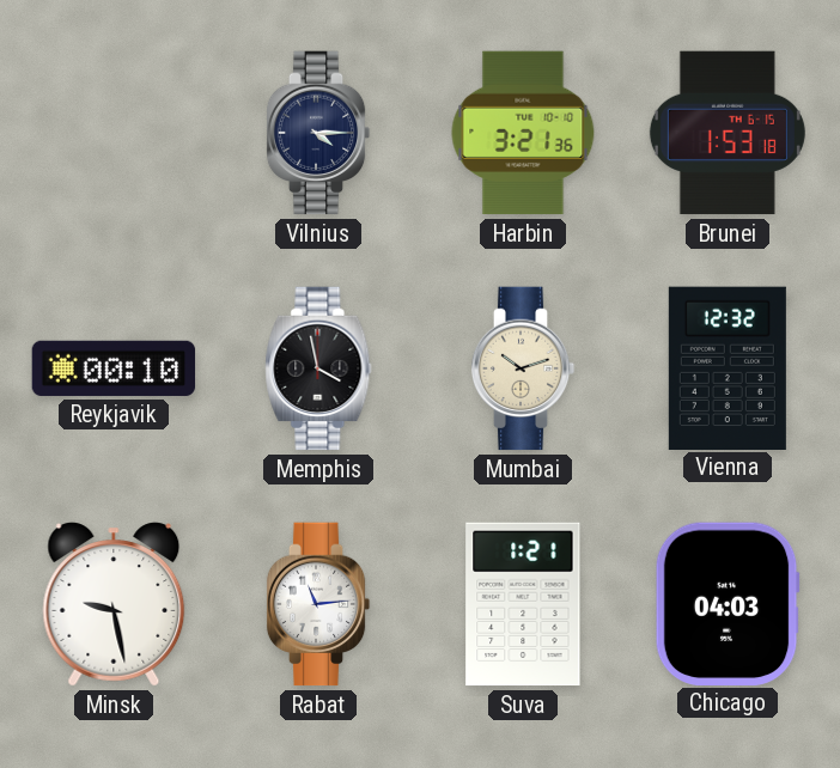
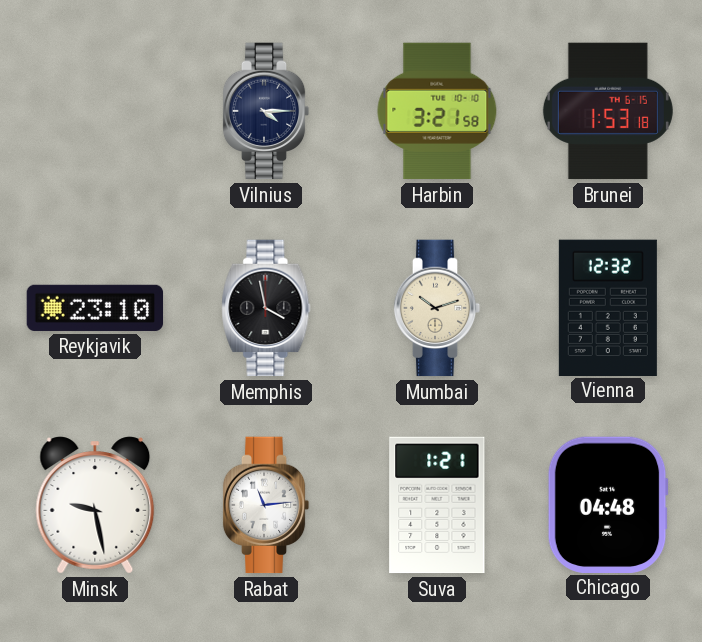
Harbin: 3:21:36 -> 3:21:58
Reykjavik: 00:10 -> 23:10
Chicago: 04:03 -> 04:48
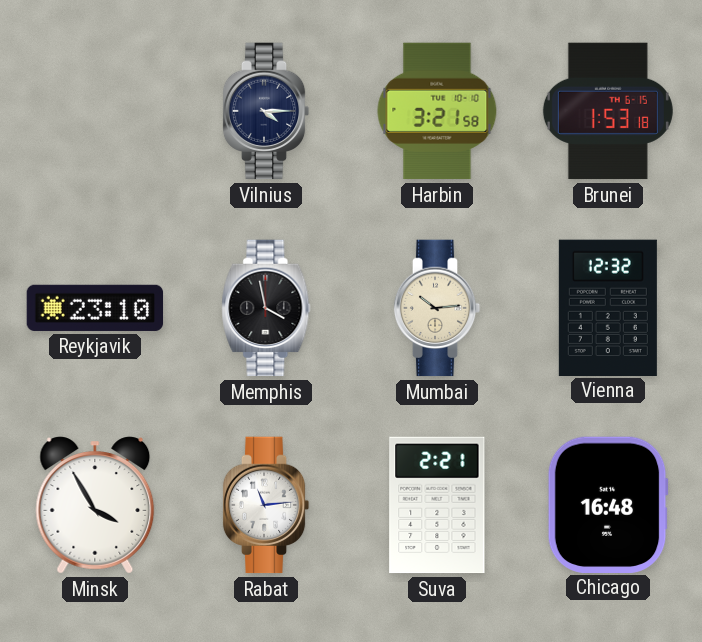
Mumbai: 10:12 -> 10:14
Minsk: 9:28 -> 3:55
Suva: 1:21 -> 2:21
Chicago: 04:48 -> 16:48
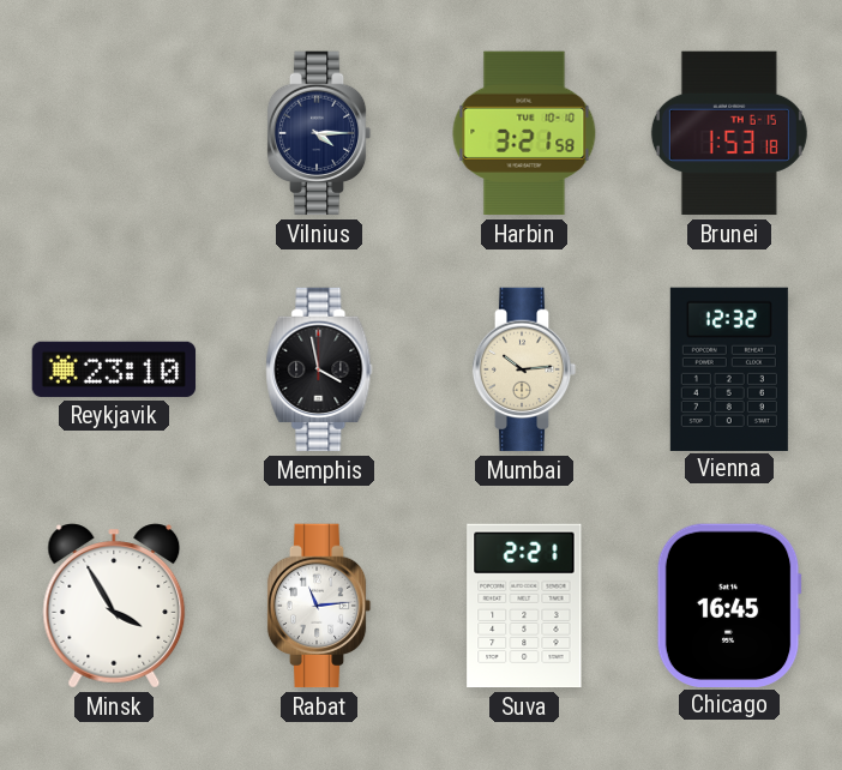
Chicago: 16:48 -> 16:45
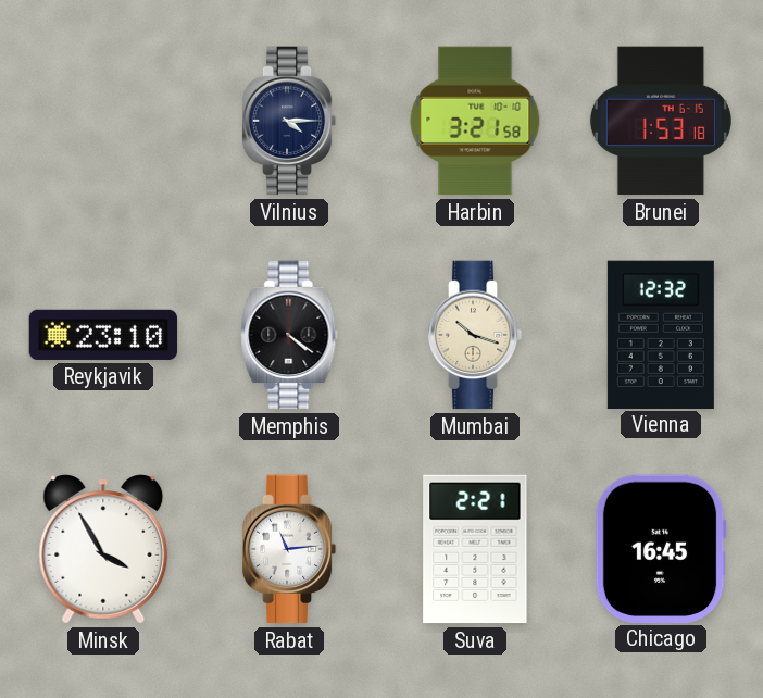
Memphis: 3:58 -> 4:21
Mumbai: 10:14 -> 10:18
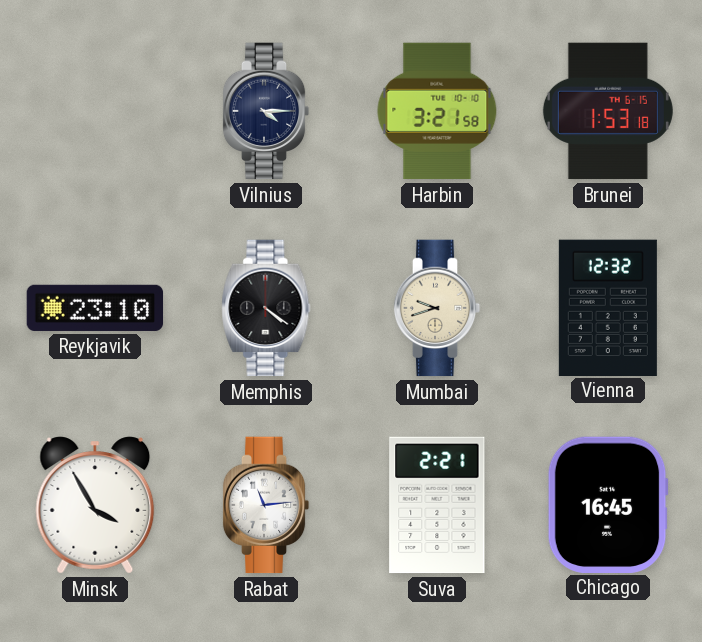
Mumbai: 10:18 -> 9:42
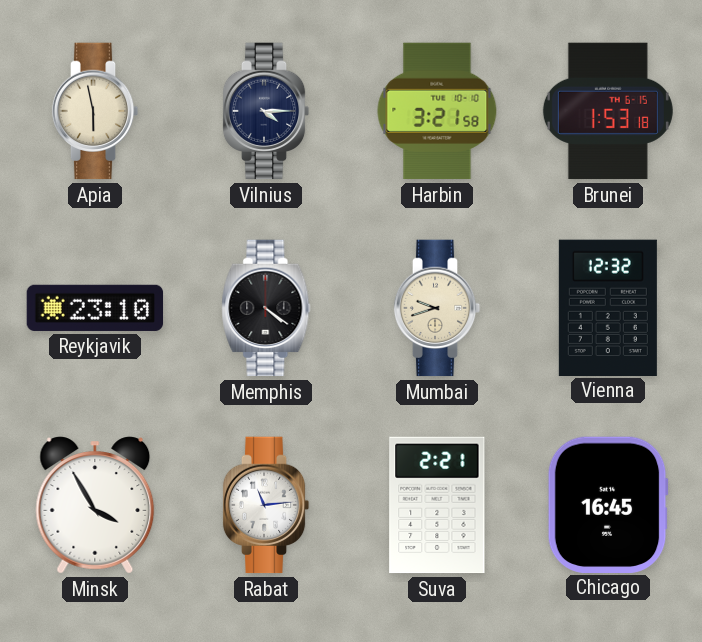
Apia: none -> 5:58
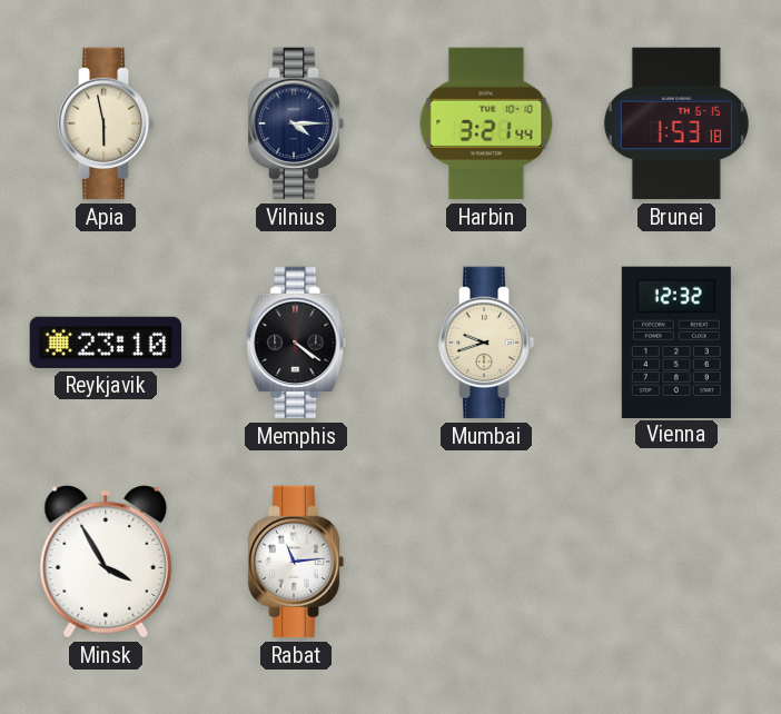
Harbin: 3:21:58 -> 3:21:44
Suva: 2:21 -> none
Chicago: 16:45 -> none
